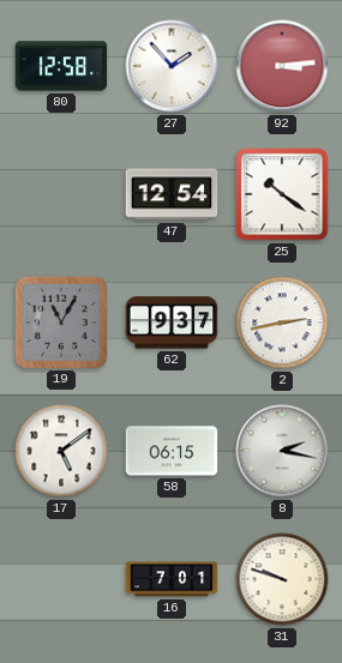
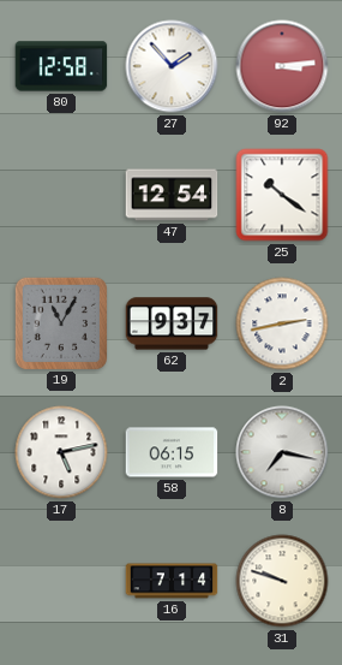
17: 5:09 -> 5:13
8: 2:17 -> 7:17
16: 7:01 -> 7:14
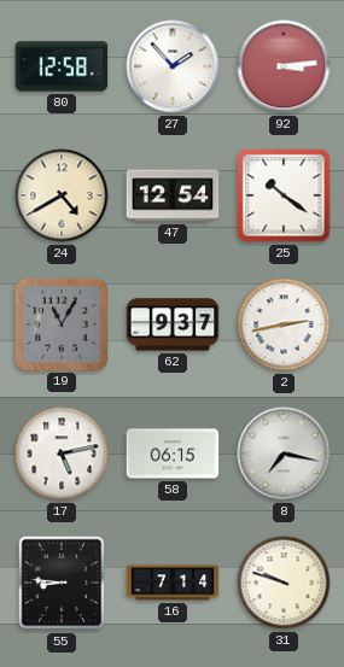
24: none -> 4:40
55: none -> 8:46
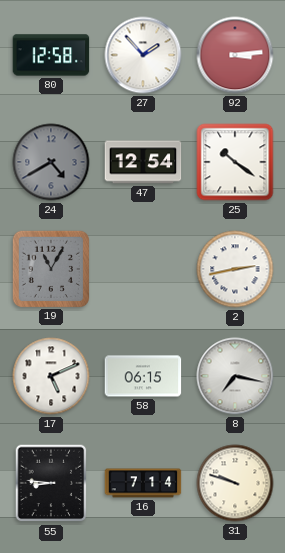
24 dial: cream -> grey
62: 9:37 -> none
17: 5:13 -> 5:11
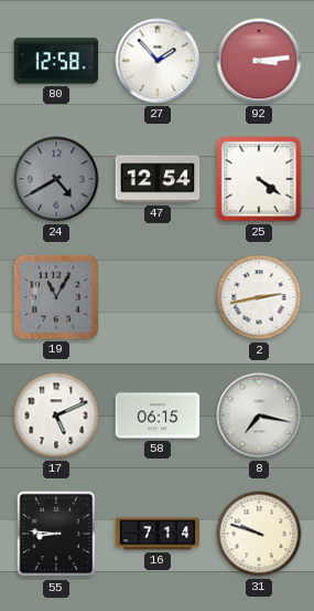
25: 10:21 -> 4:21
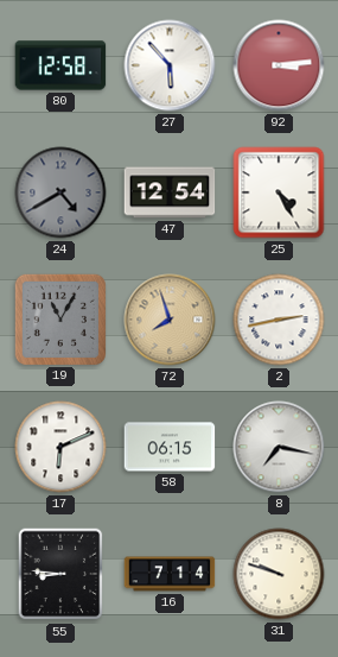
27: 1:53 -> 5:53
25: 4:21 -> 4:25
72: none -> 7:57
17: 5:11 -> 6:11
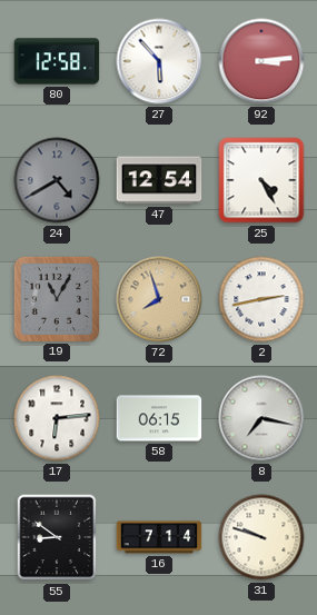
17: 6:11 -> 6:14
55: 8:46 -> 8:51
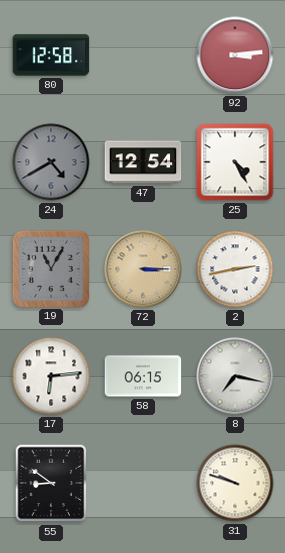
27: 5:53 -> none
72: 7:57 -> 3:15
16: 7:14 -> none
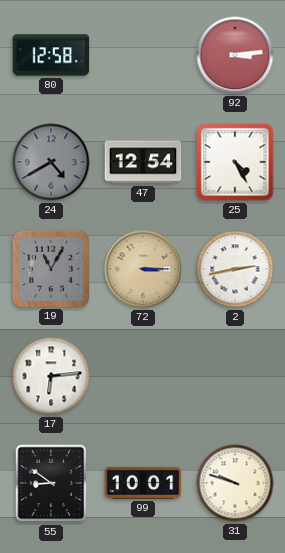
58: 06:15 -> none
8: 7:17 -> none
99: none -> 10:01
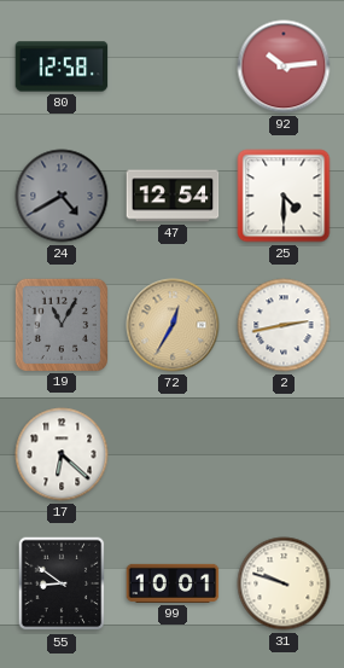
92: 3:14 -> 10:14
25: 4:25 -> 4:30
72: 3:15 -> 12:35
17: 6:14 -> 6:22
